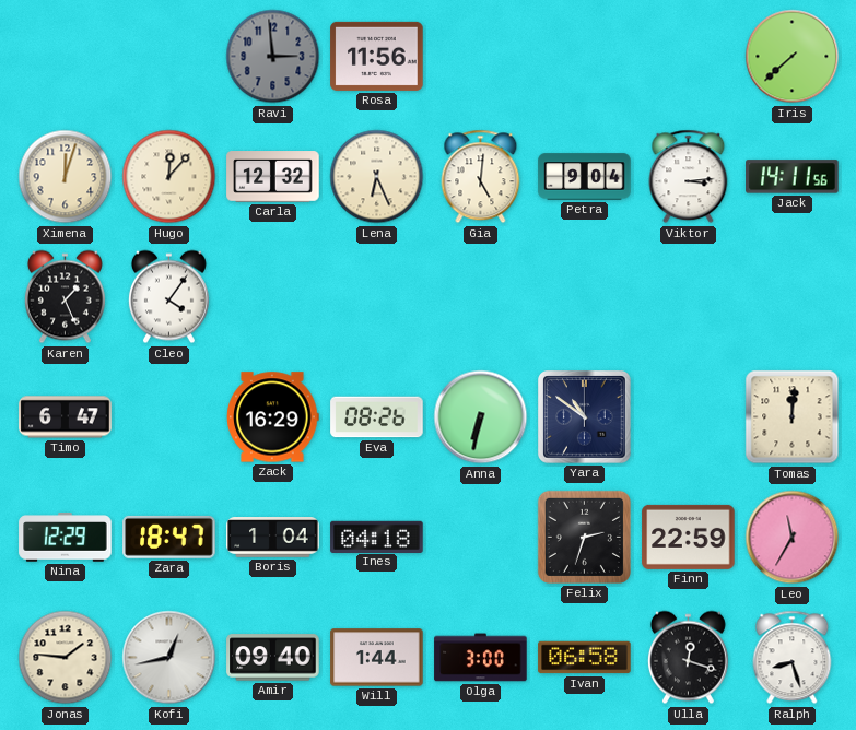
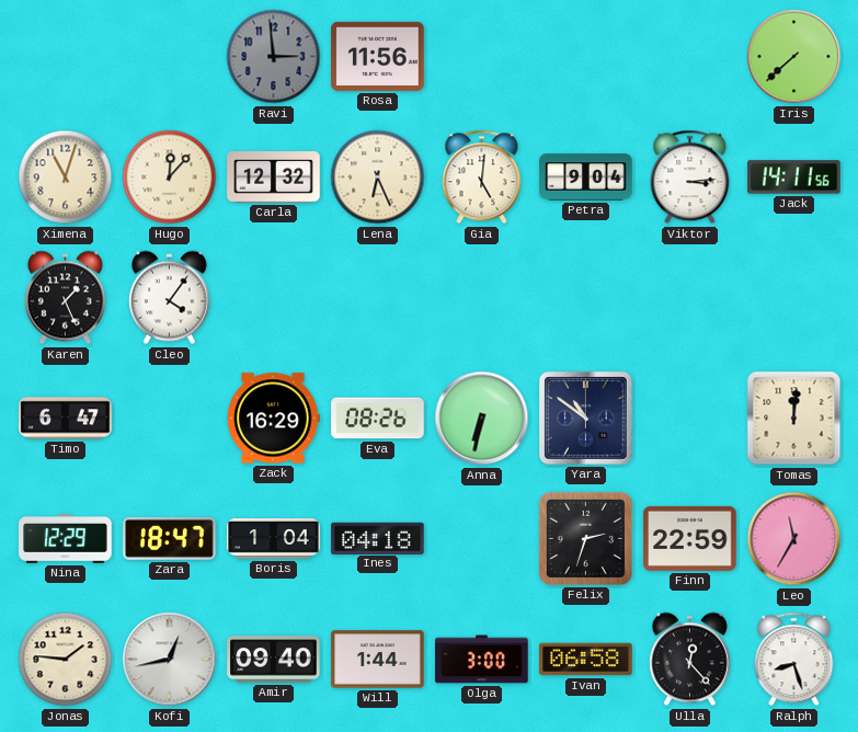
Ximena: 12:03 -> 11:03
Ulla: 12:18 -> 12:23
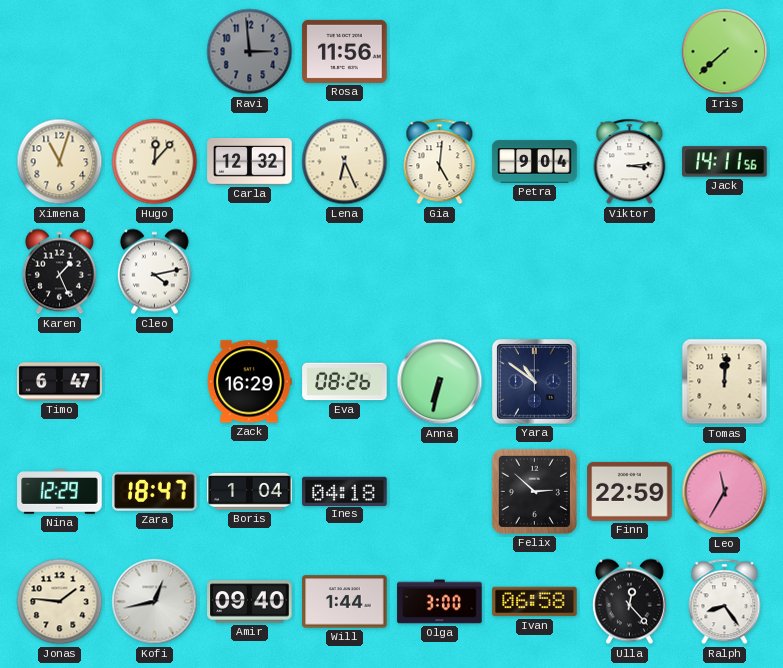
Cleo: 4:06 -> 4:13
Felix: 2:33 -> 2:52
Ralph: 8:27 -> 8:24
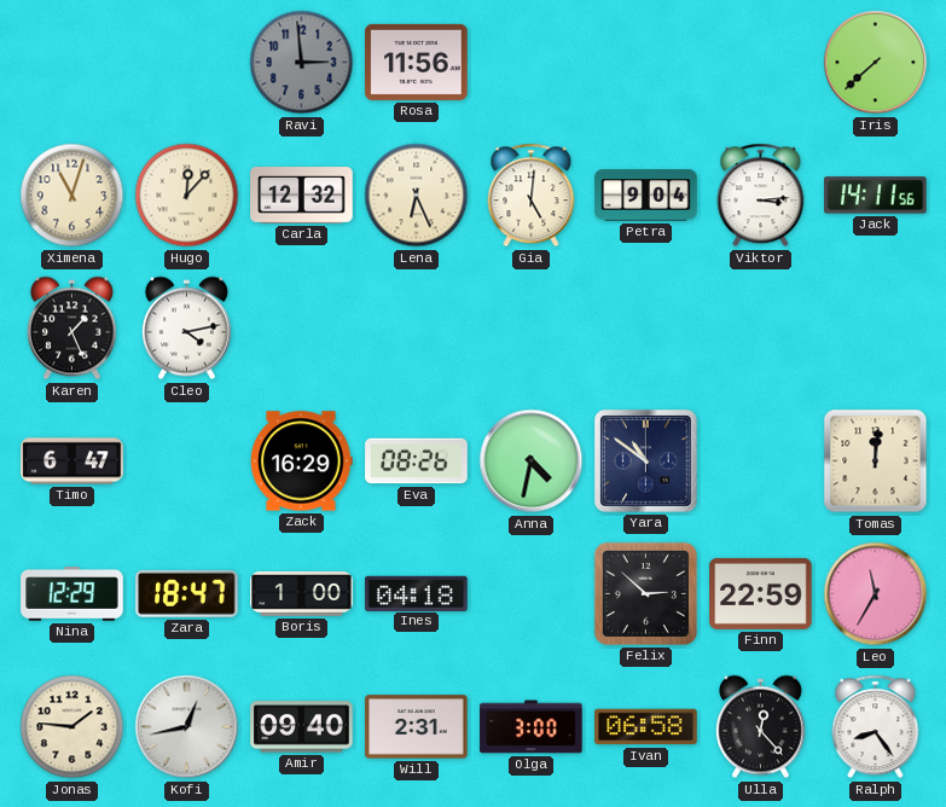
Anna: 6:32 -> 4:32
Boris: 1:04 -> 1:00
Will: 1:44 -> 2:31
